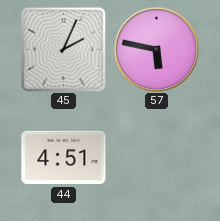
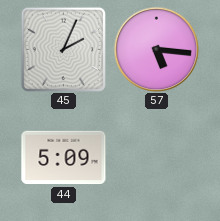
57: 5:47 -> 5:16
44: 4:51 -> 5:09
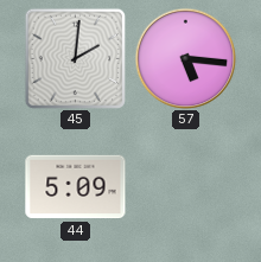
45: 2:04 -> 2:01
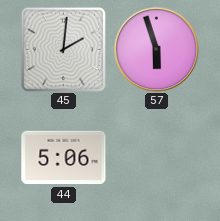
57: 5:16 -> 5:57
44: 5:09 -> 5:06
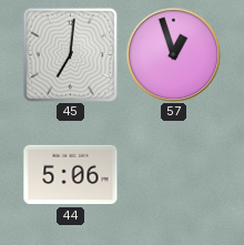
45: 2:01 -> 7:01
57: 5:57 -> 12:57
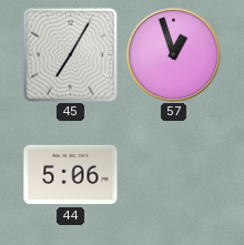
45: 7:01 -> 7:05
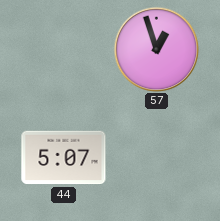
45: 7:05 -> none
44: 5:06 -> 5:07
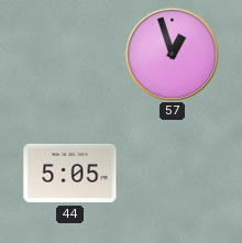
44: 5:07 -> 5:05
